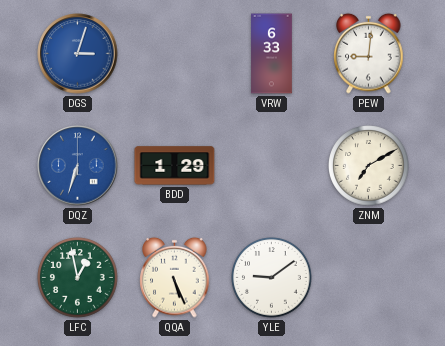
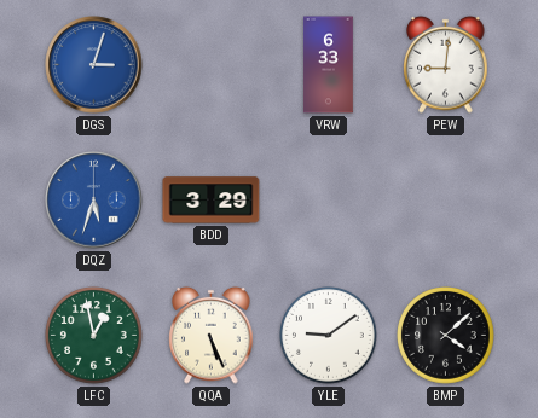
DQZ: 6:33 -> 5:33
BDD: 1:29 -> 3:29
ZNM: 7:10 -> none
BMP: none -> 4:08
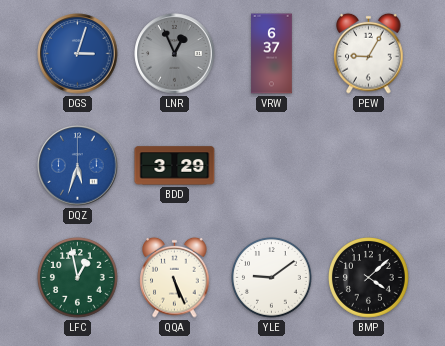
LNR: none -> 12:56
VRW: 6:33 -> 6:37
PEW: 9:01 -> 9:05
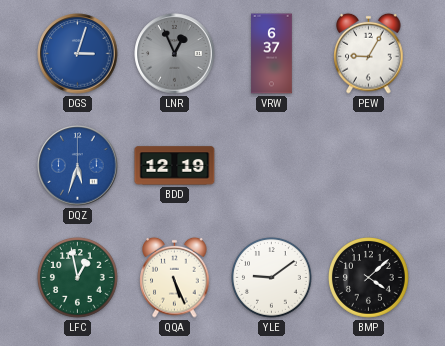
BDD: 3:29 -> 12:19
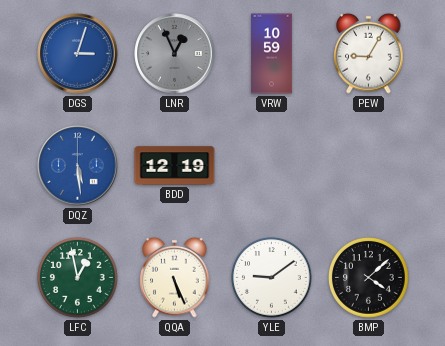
VRW: 6:37 -> 10:59
DQZ: 5:33 -> 5:29
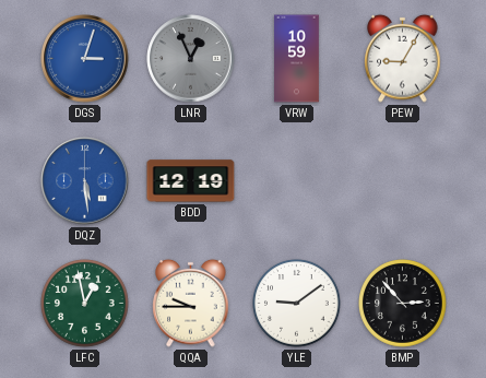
QQA: 5:26 -> 9:45
BMP: 4:08 -> 2:53
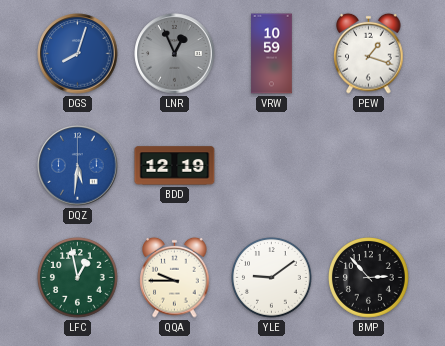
DGS: 3:03 -> 8:03
PEW: 9:05 -> 1:18
DQZ: 5:29 -> 5:31
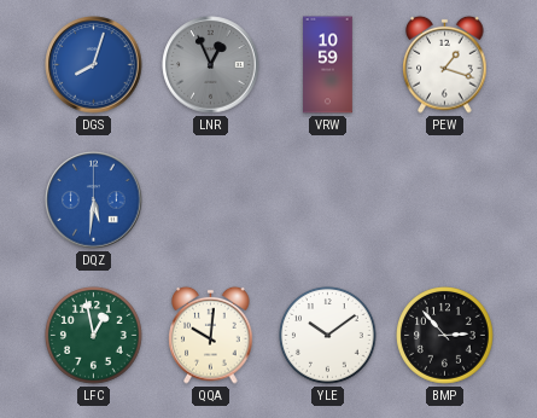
BDD: 12:19 -> none
QQA: 9:45 -> 10:01
YLE: 9:09 -> 10:09
